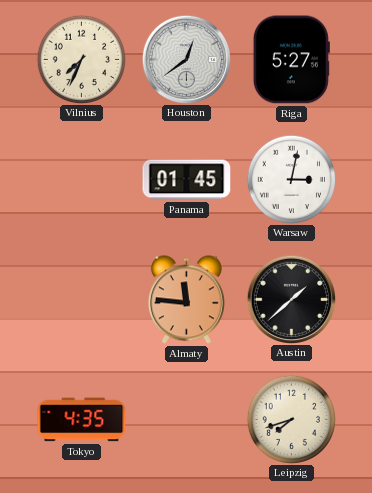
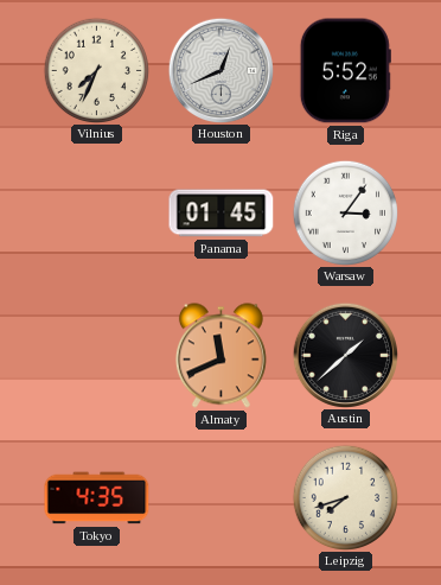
Houston: 12:39 -> 12:41
Riga: 5:27 -> 5:52
Warsaw: 3:02 -> 3:06
Almaty: 11:46 -> 11:41
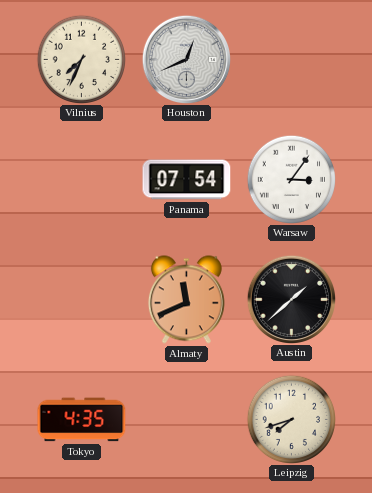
Riga: 5:52 -> none
Panama: 01:45 -> 07:54
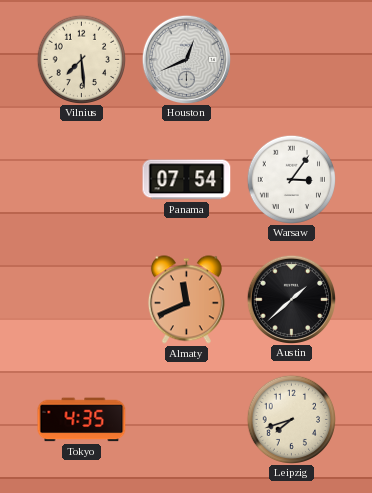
Vilnius: 7:34 -> 7:29
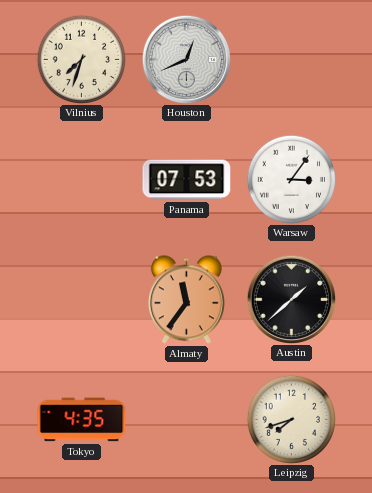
Vilnius: 7:29 -> 7:33
Panama: 07:54 -> 07:53
Almaty: 11:41 -> 11:36
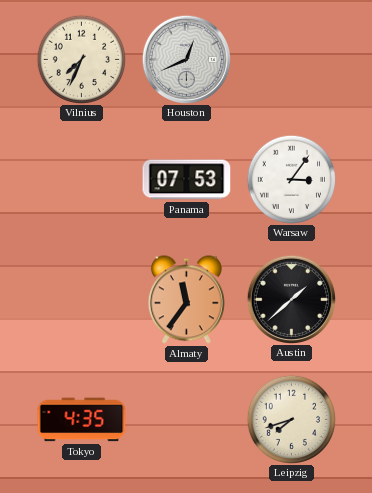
Vilnius: 7:33 -> 7:34
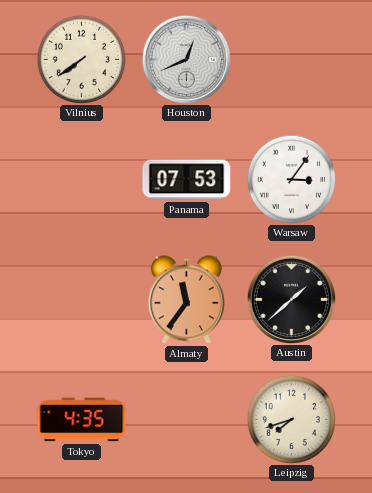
Vilnius: 7:34 -> 7:39
